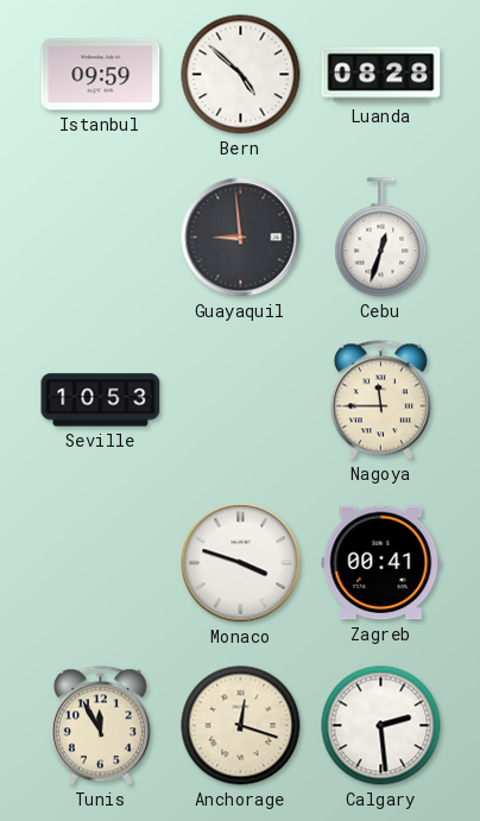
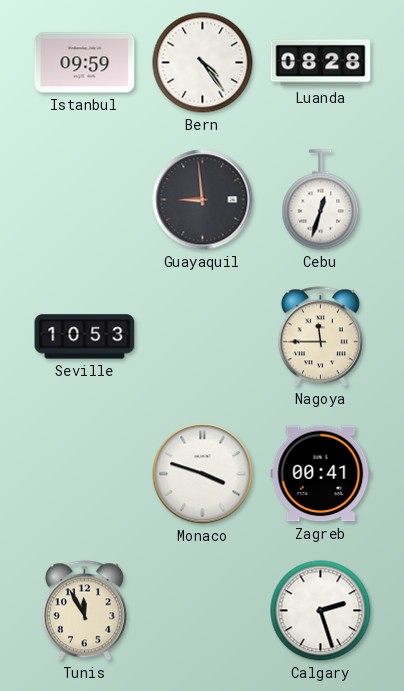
Bern: 4:52 -> 4:24
Anchorage: 12:18 -> none
Calgary: 2:29 -> 2:27
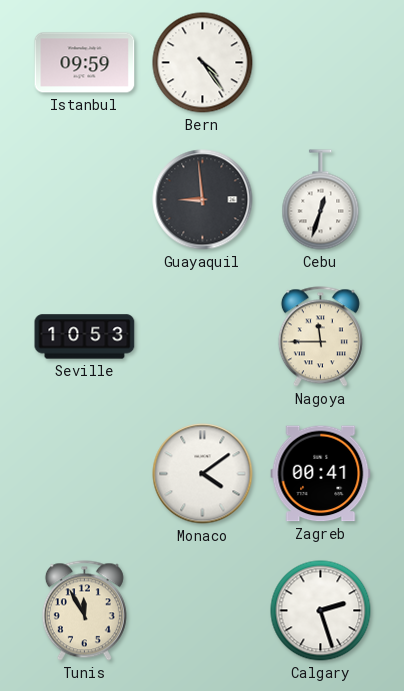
Luanda: 08:28 -> none
Monaco: 3:48 -> 4:09
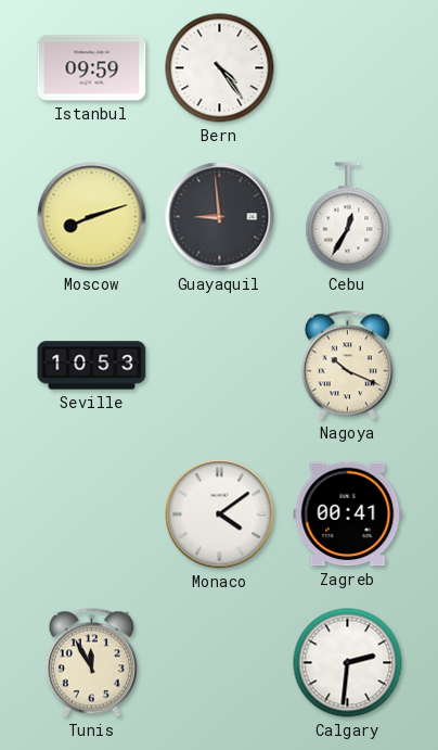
Moscow: none -> 8:12
Cebu: 12:33 -> 12:35
Nagoya: 11:45 -> 10:19
Calgary: 2:27 -> 2:31
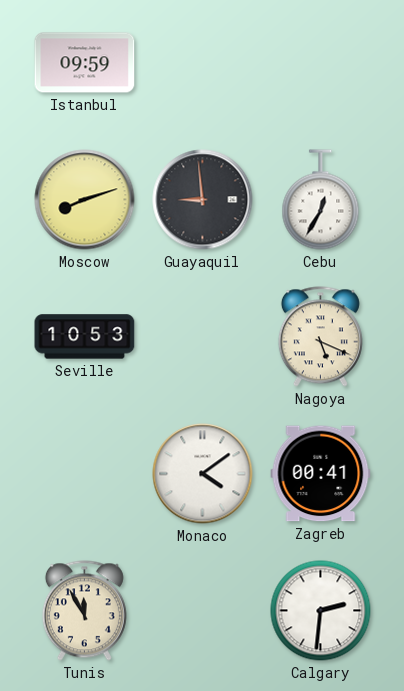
Bern: 4:24 -> none
Nagoya: 10:19 -> 5:19
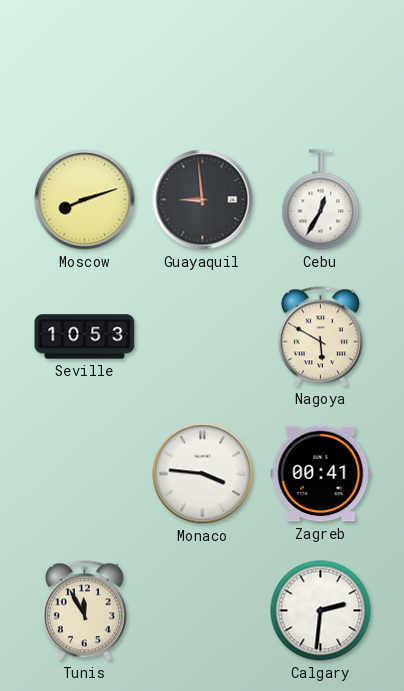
Istanbul: 09:59 -> none
Nagoya: 5:19 -> 5:50
Monaco: 4:09 -> 3:46
